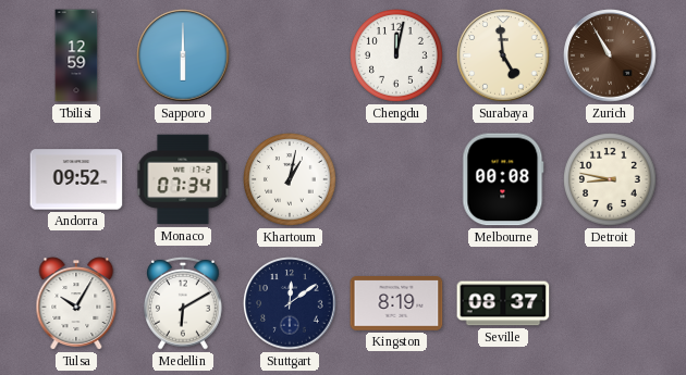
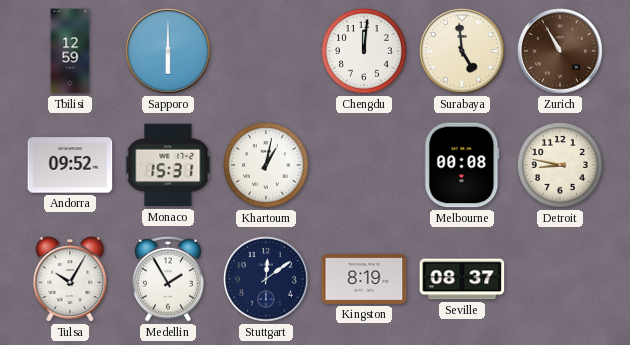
Chengdu: 12:02 -> 12:01
Monaco: 07:34 -> 15:31
Medellin: 6:10 -> 1:55
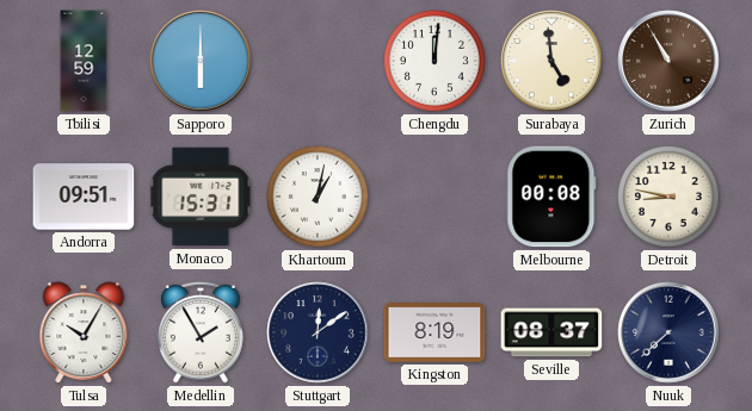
Andorra: 09:52 -> 09:51
Nuuk: none -> 7:38
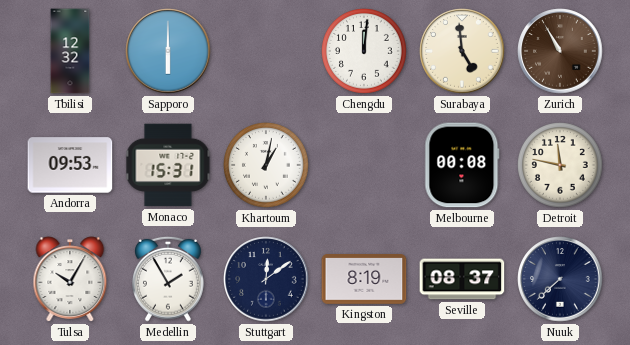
Tbilisi: 12:59 -> 12:32
Andorra: 09:51 -> 09:53
Detroit: 8:47 -> 11:47
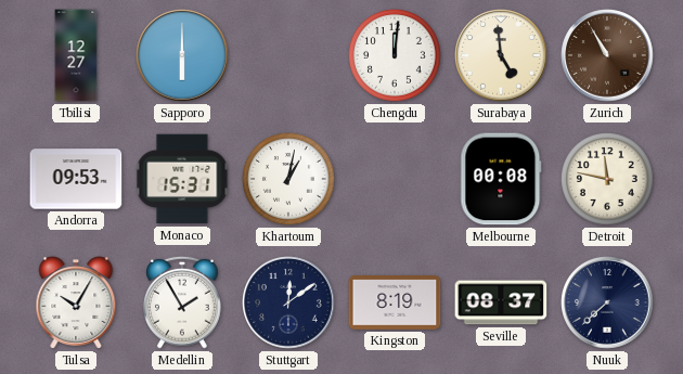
Tbilisi: 12:32 -> 12:27
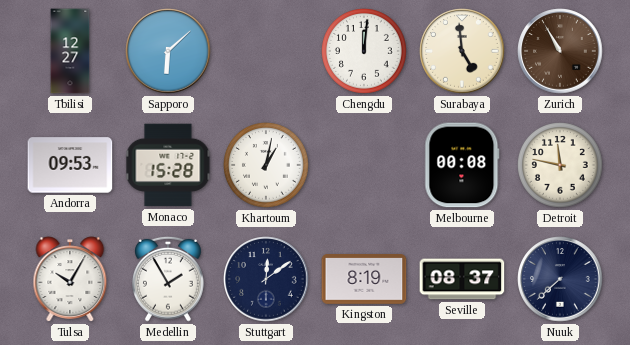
Sapporo: 6:00 -> 6:08
Monaco: 15:31 -> 15:28
